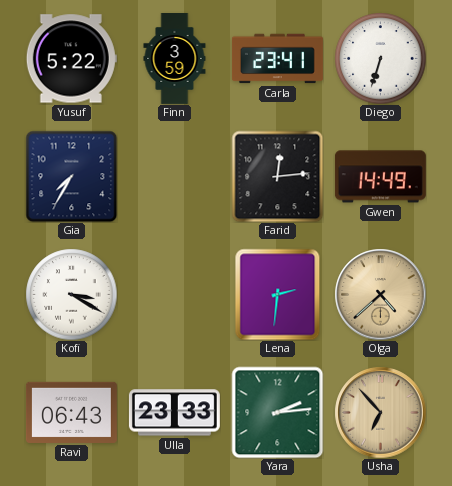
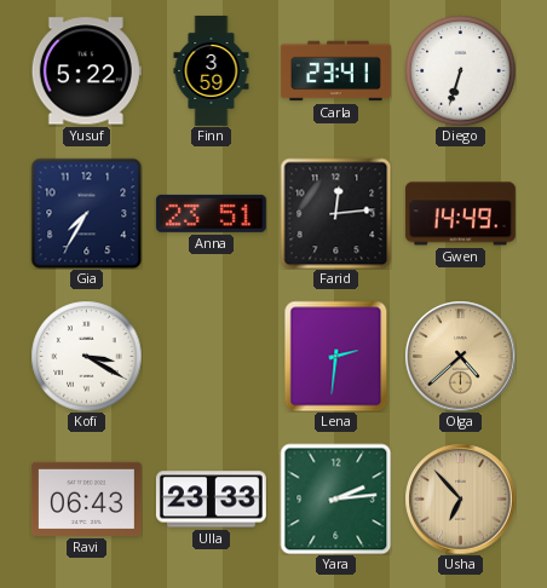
Anna: none -> 23:51
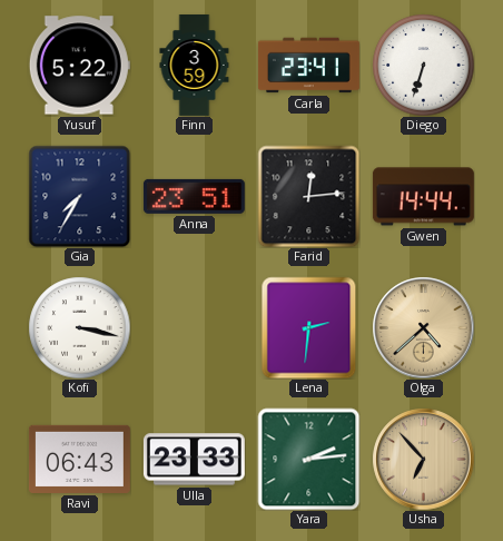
Gwen: 14:49 -> 14:44
Kofi: 3:20 -> 3:17
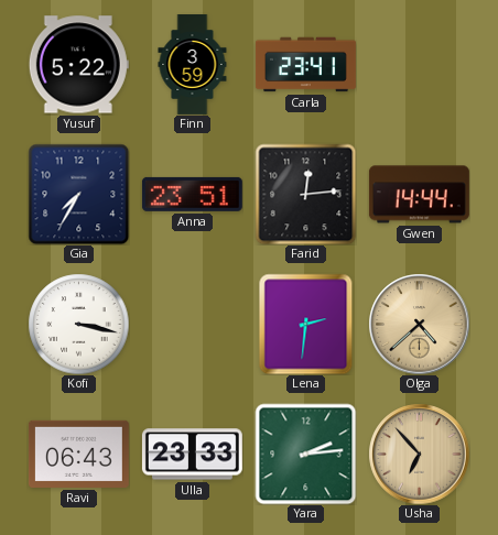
Diego: 6:33 -> none
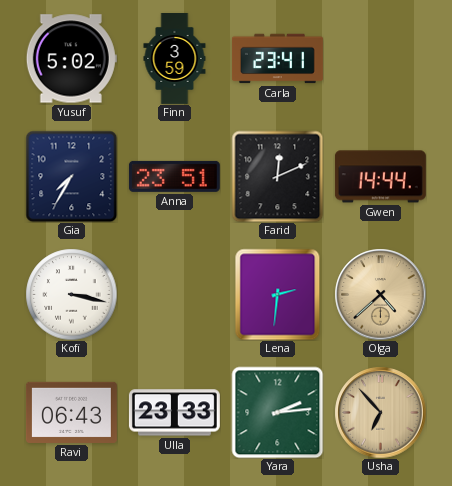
Yusuf: 5:22 -> 5:02
Farid: 12:14 -> 12:11
